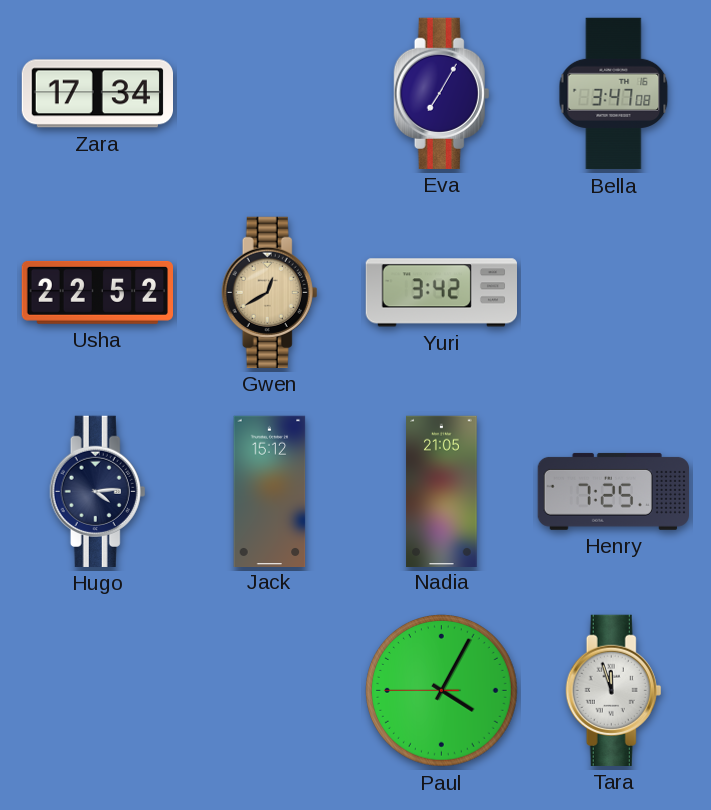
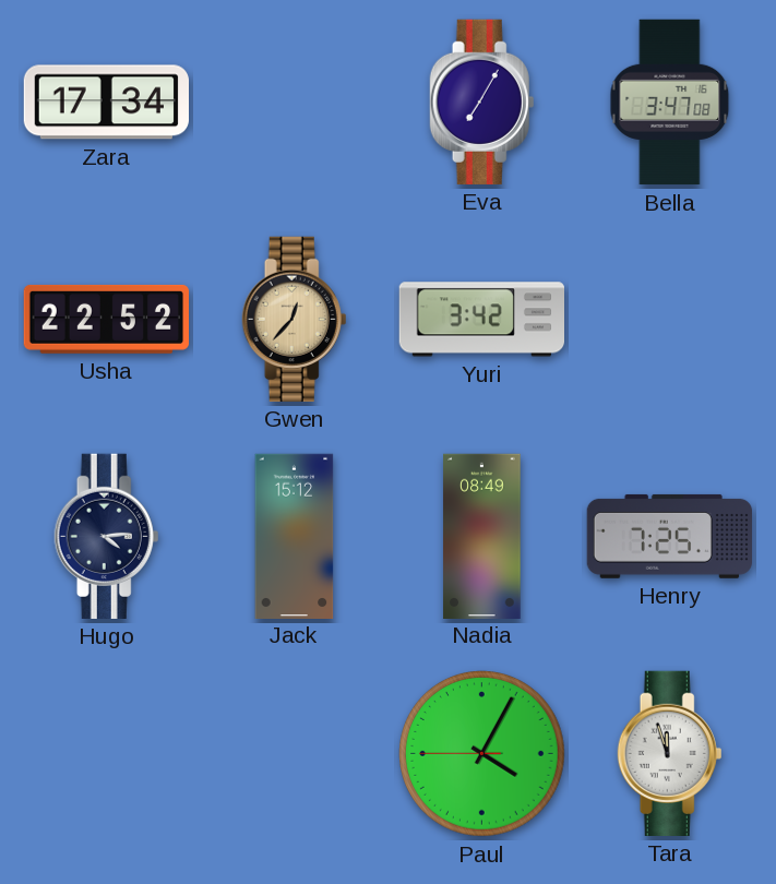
Gwen: 12:40 -> 12:37
Nadia: 21:05 -> 08:49
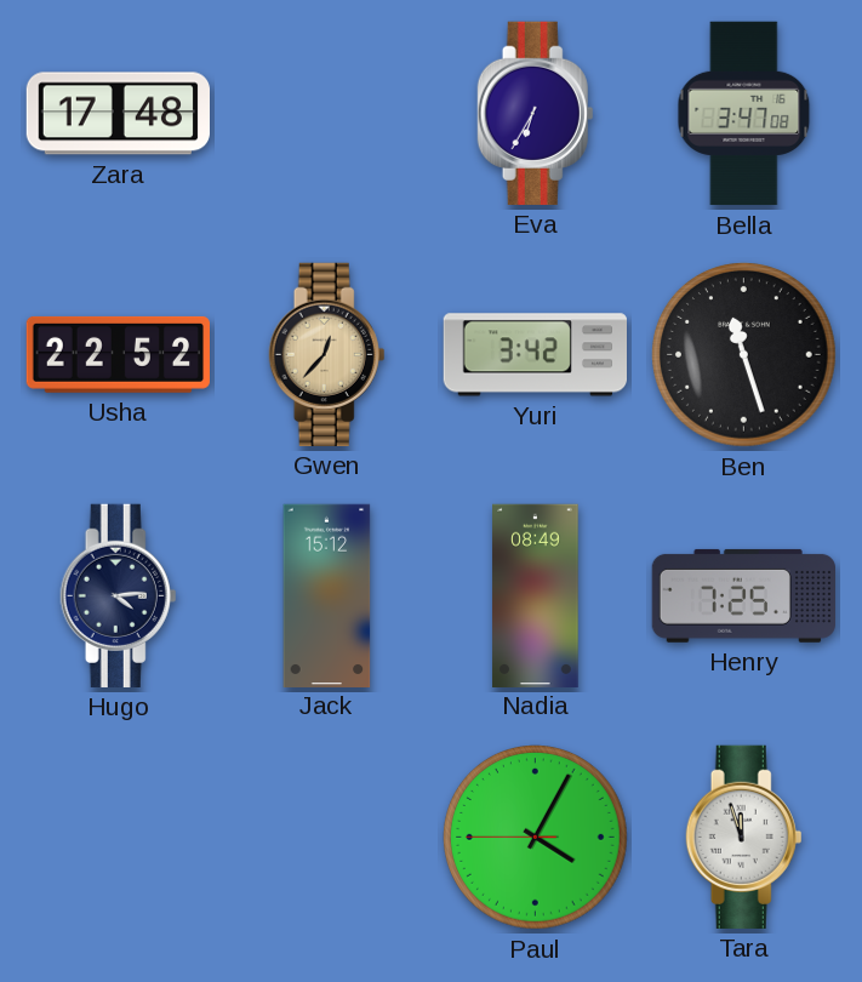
Zara: 17:34 -> 17:48
Eva: 7:05 -> 6:35
Ben: none -> 11:27
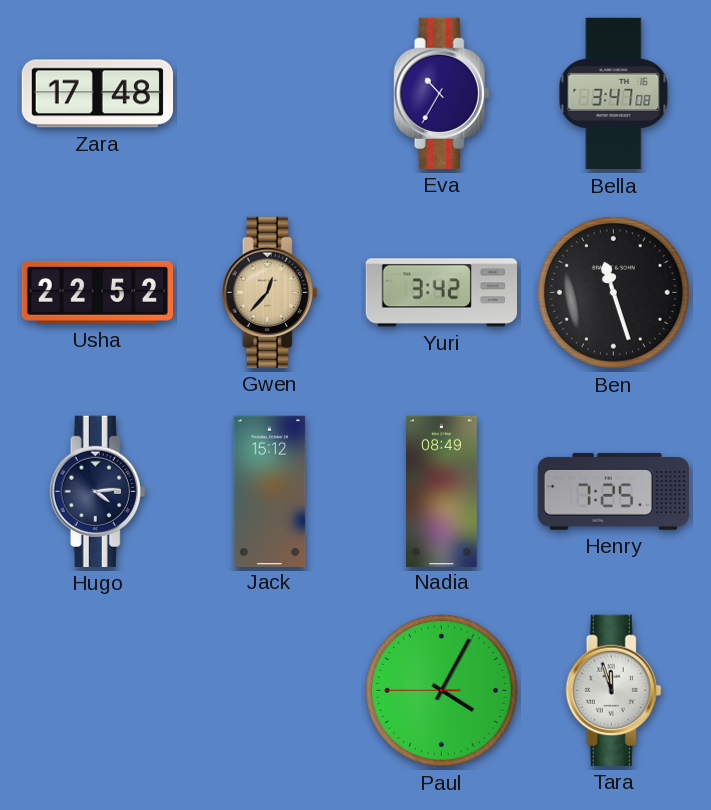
Eva: 6:35 -> 10:35
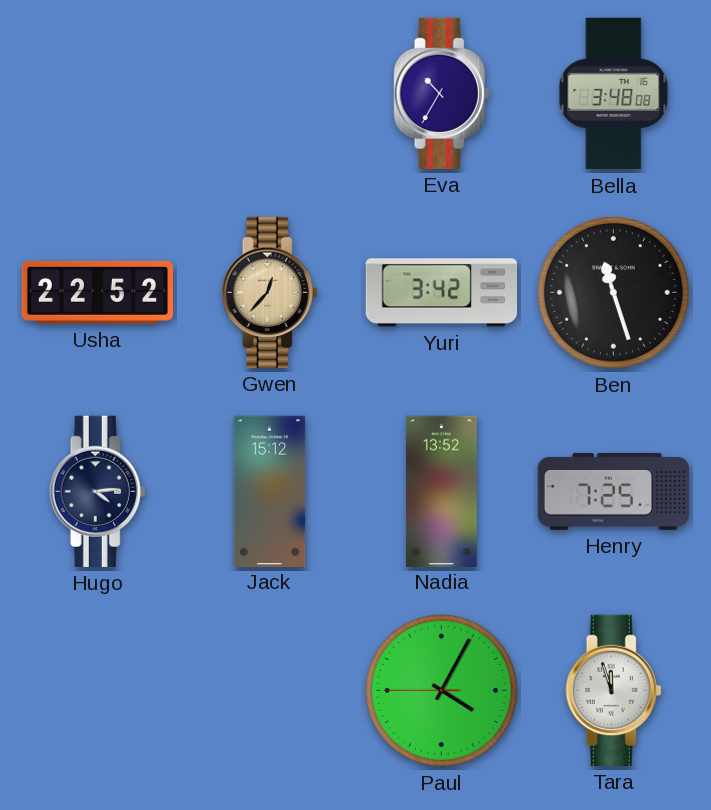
Zara: 17:48 -> none
Bella: 3:47 -> 3:48
Nadia: 08:49 -> 13:52
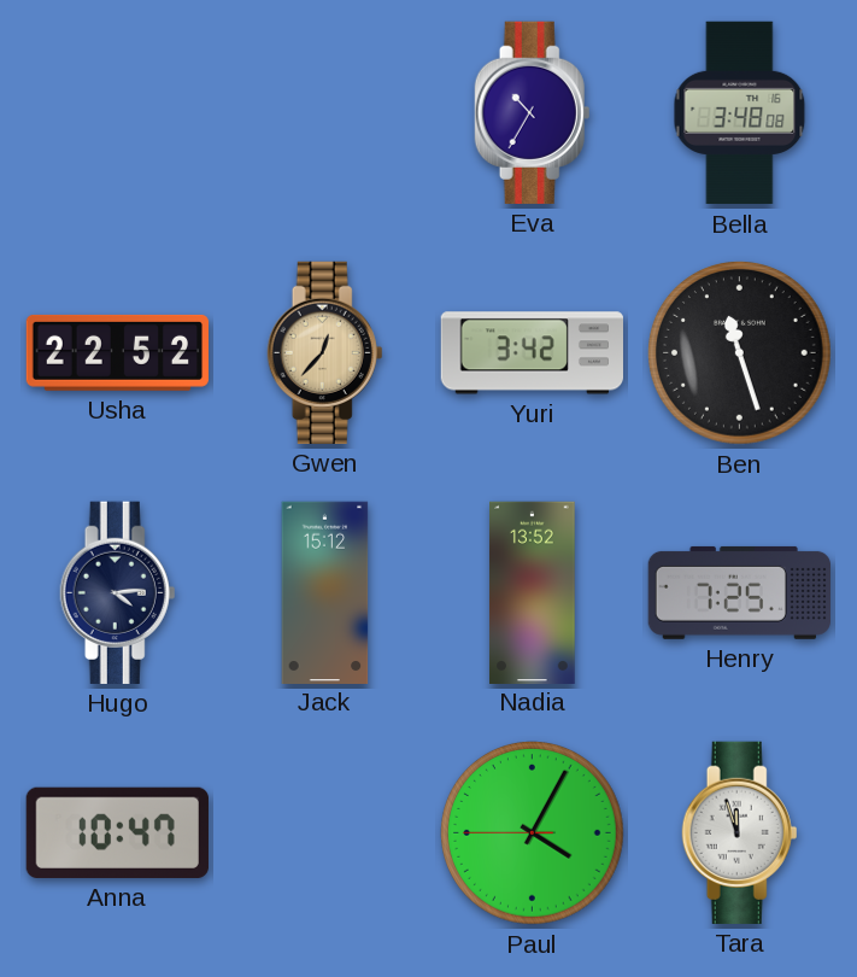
Anna: none -> 10:47
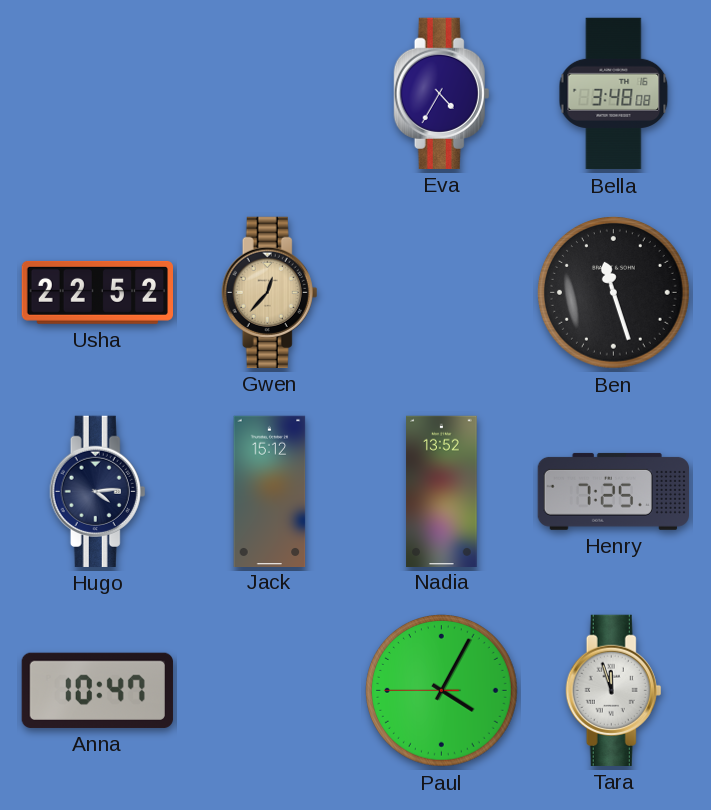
Eva: 10:35 -> 4:35
Yuri: 3:42 -> none
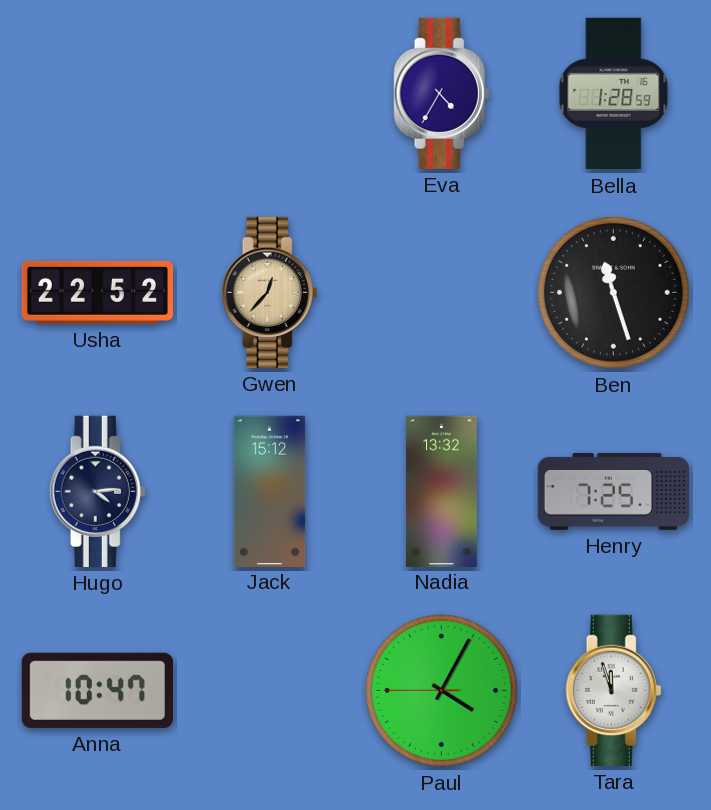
Bella: 3:48 -> 1:28
Nadia: 13:52 -> 13:32
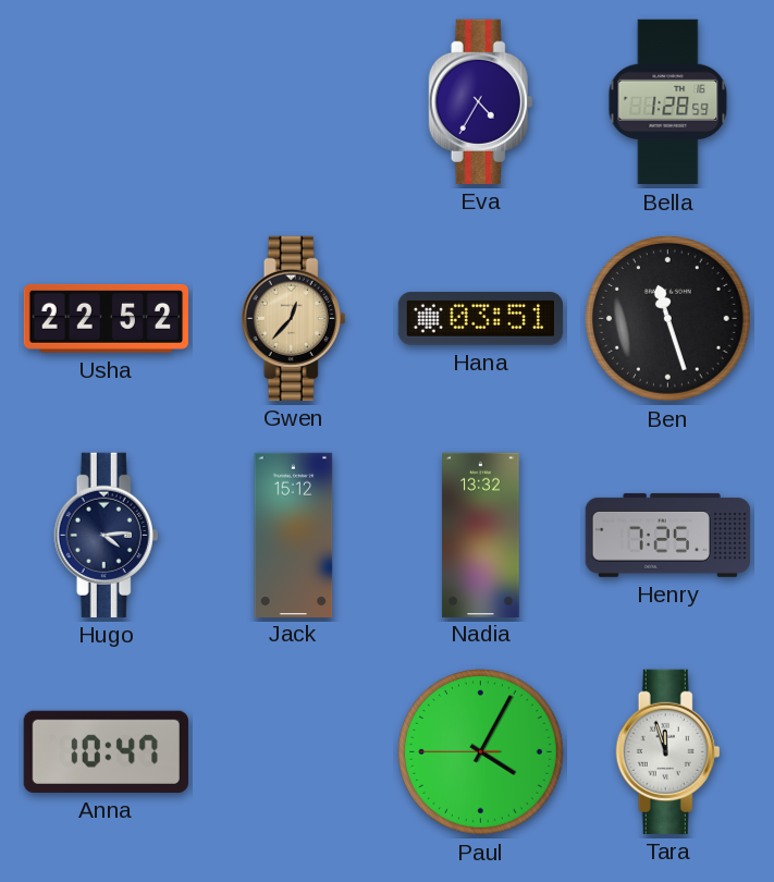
Hana: none -> 03:51
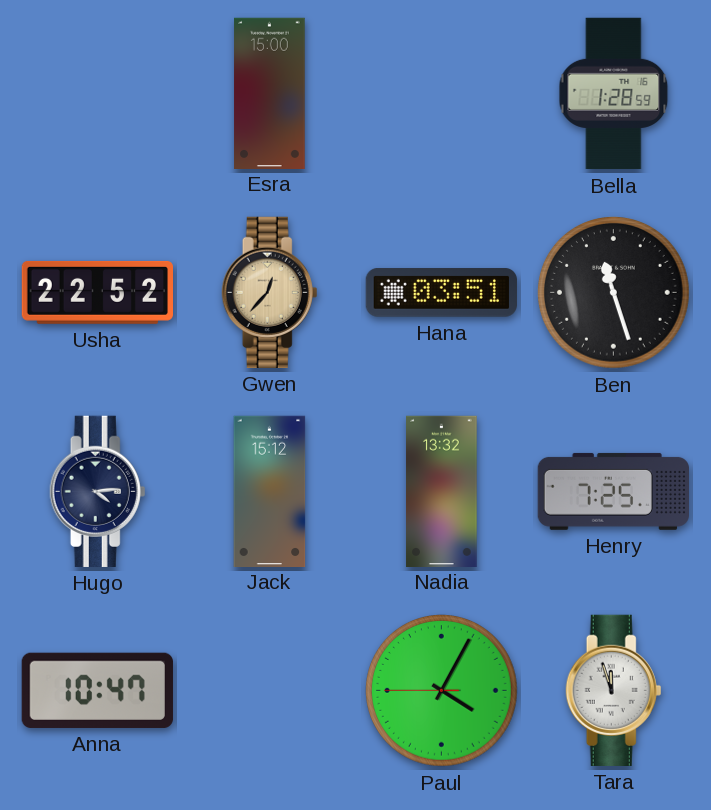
Esra: none -> 15:00
Eva: 4:35 -> none
